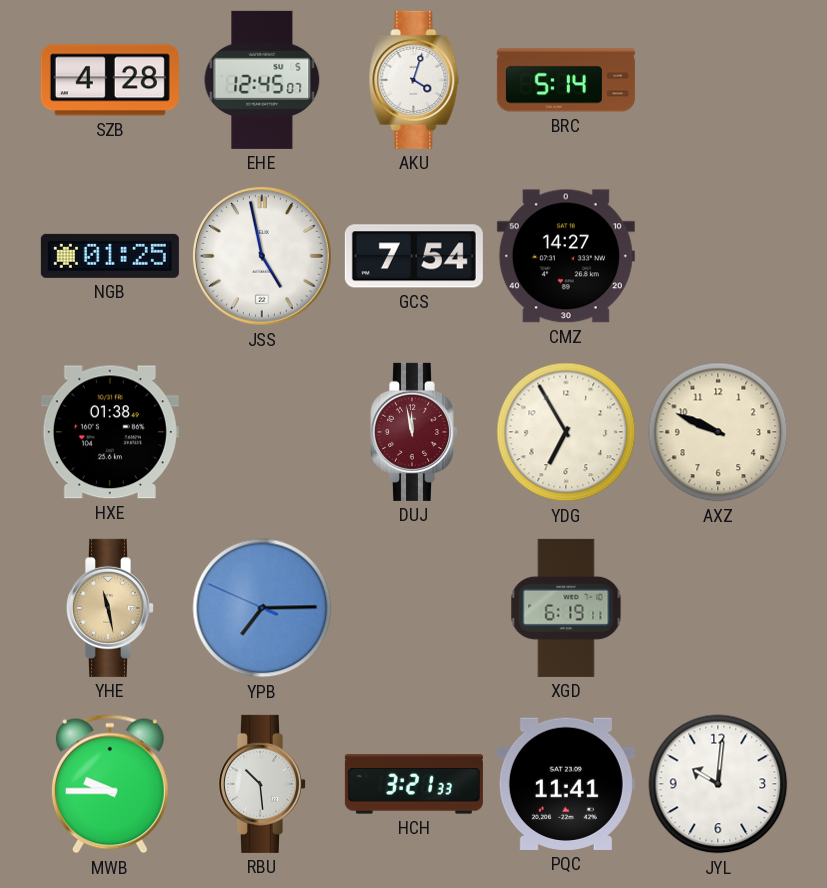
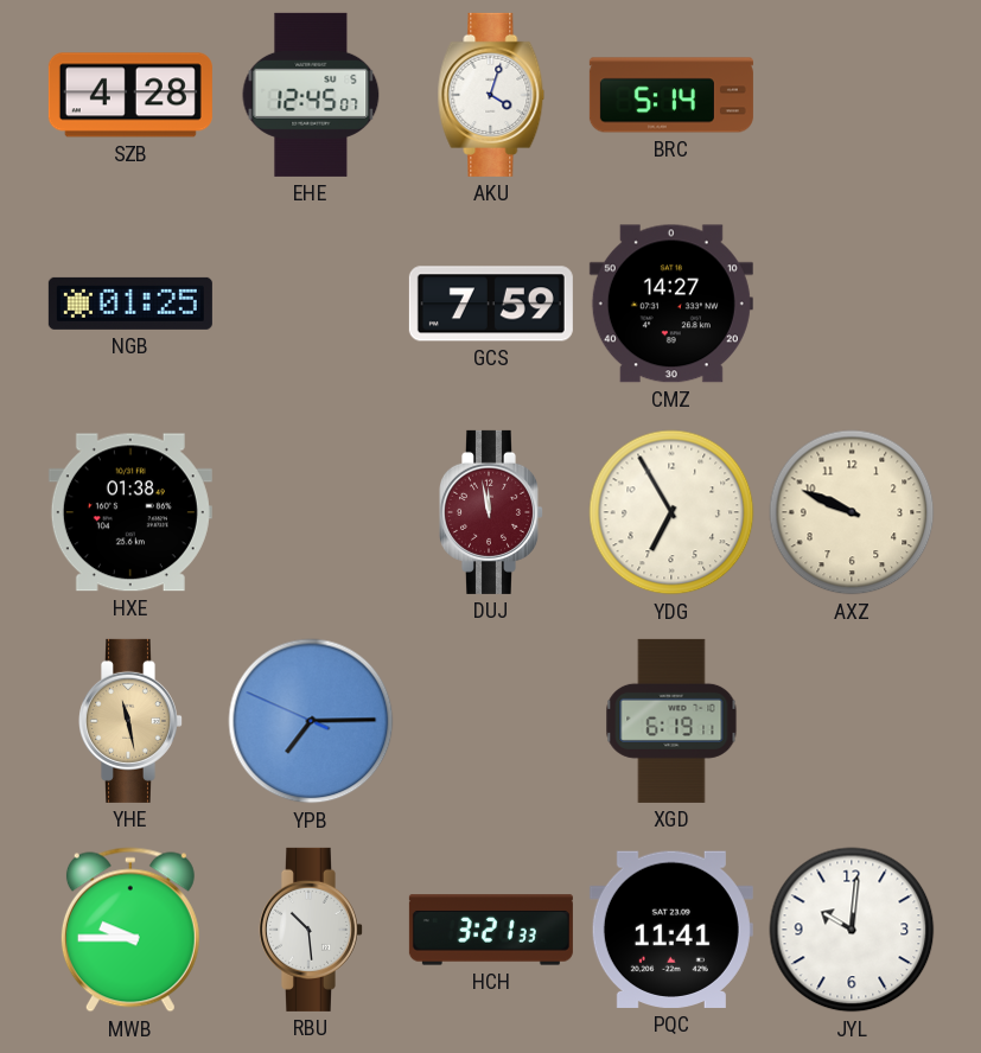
JSS: 4:58 -> none
GCS: 7:54 -> 7:59
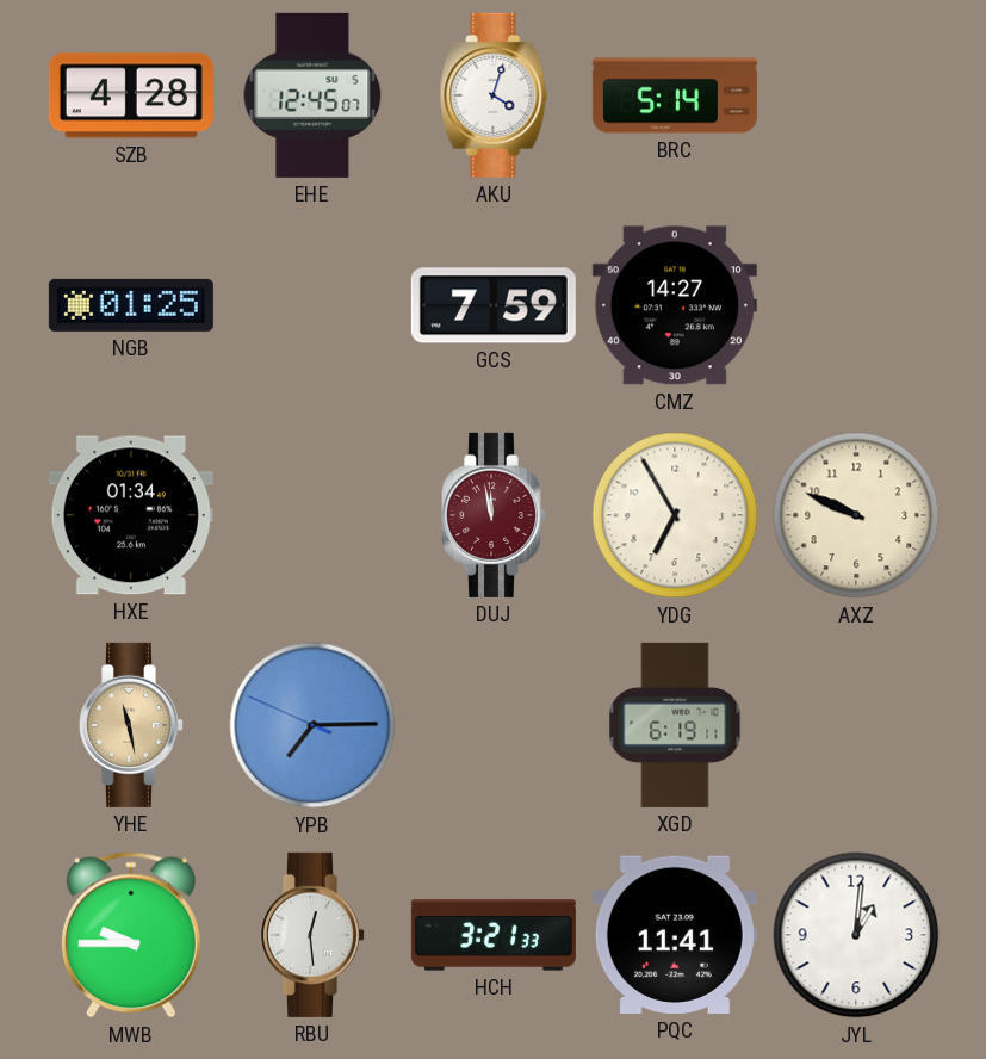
HXE: 01:38 -> 01:34
RBU: 10:29 -> 12:29
JYL: 10:01 -> 1:01
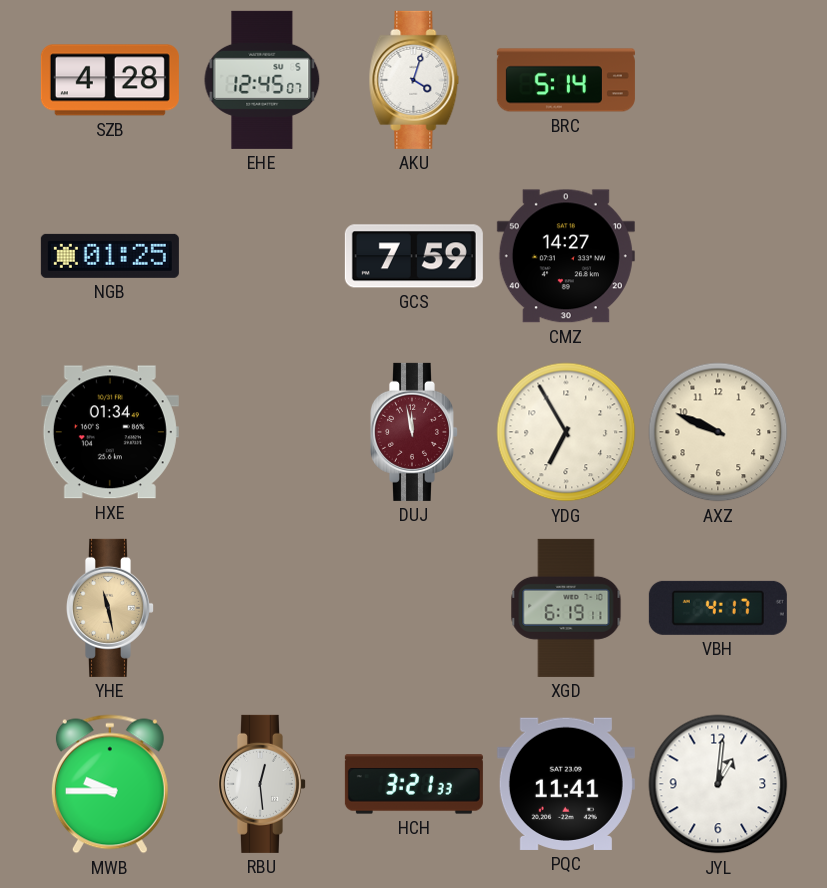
YPB: 7:14 -> none
VBH: none -> 4:17
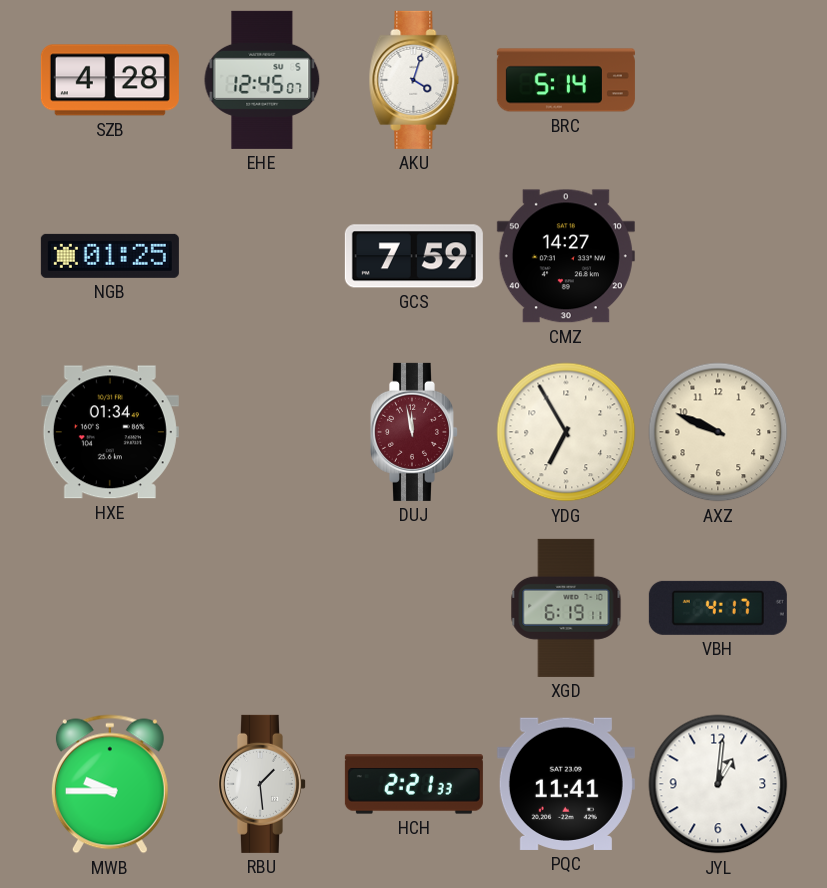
YHE: 11:28 -> none
RBU: 12:29 -> 1:29
HCH: 3:21 -> 2:21
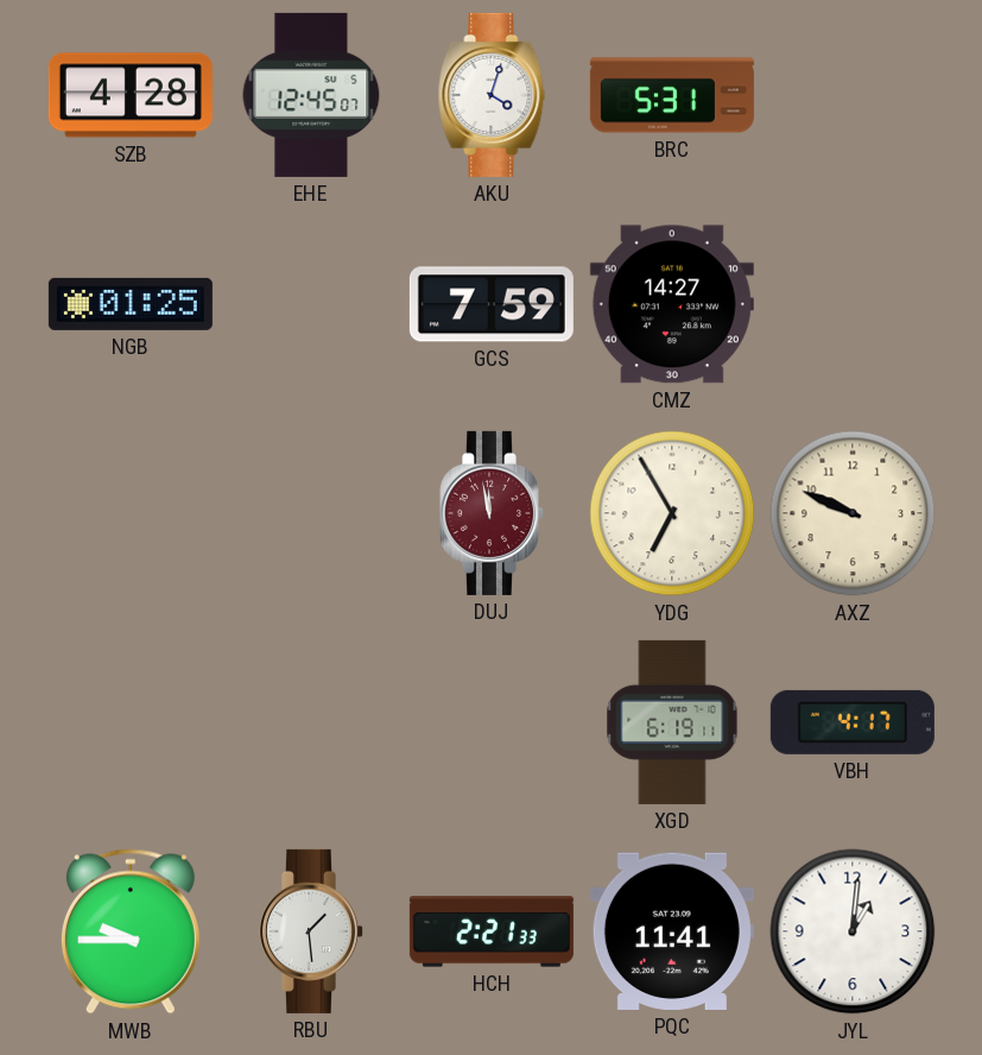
BRC: 5:14 -> 5:31
HXE: 01:34 -> none
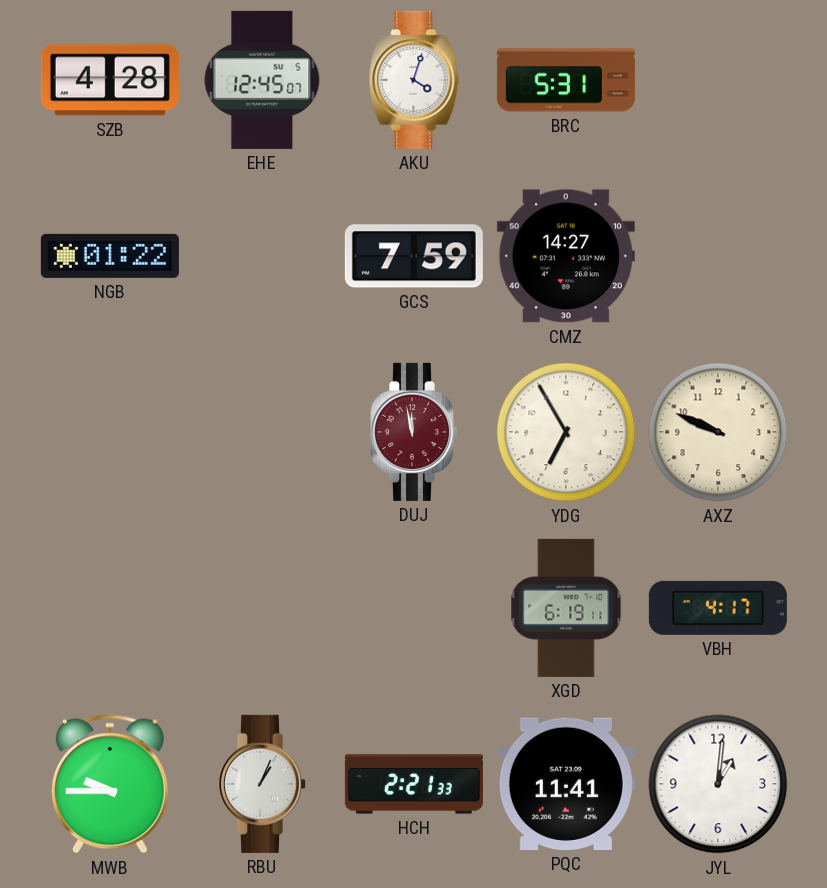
NGB: 01:25 -> 01:22
RBU: 1:29 -> 1:04
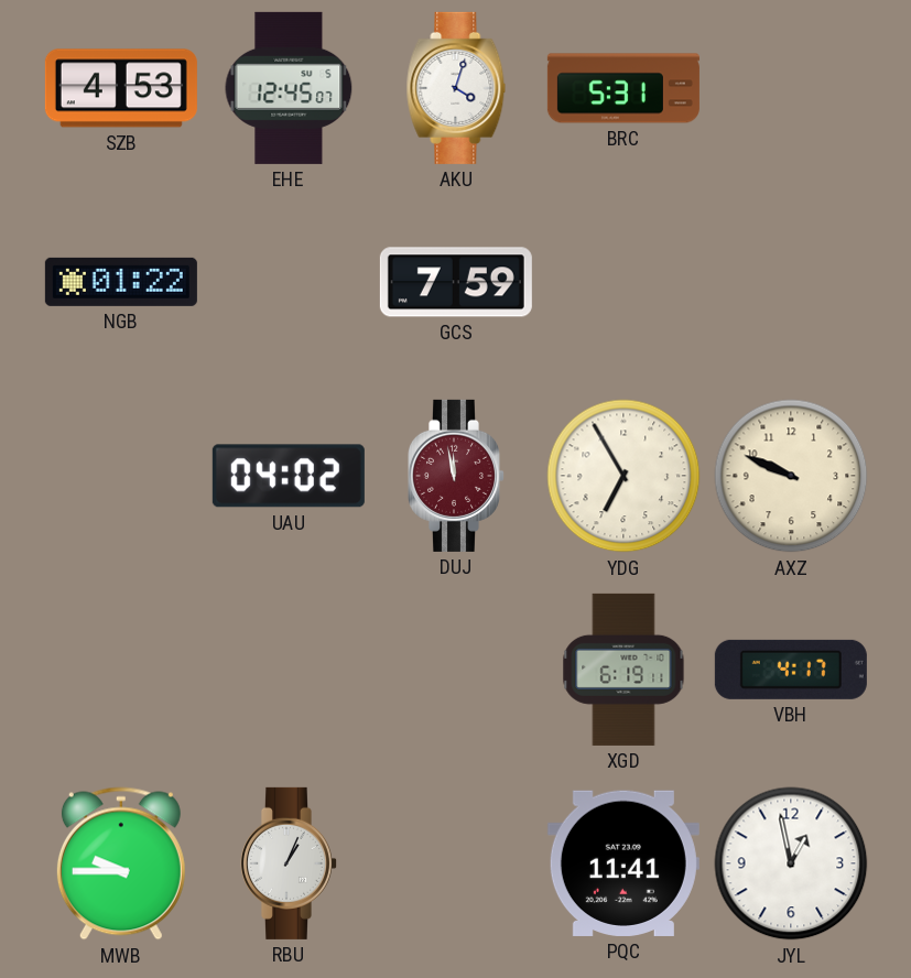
SZB: 4:28 -> 4:53
CMZ: 14:27 -> none
UAU: none -> 04:02
HCH: 2:21 -> none
JYL: 1:01 -> 12:58
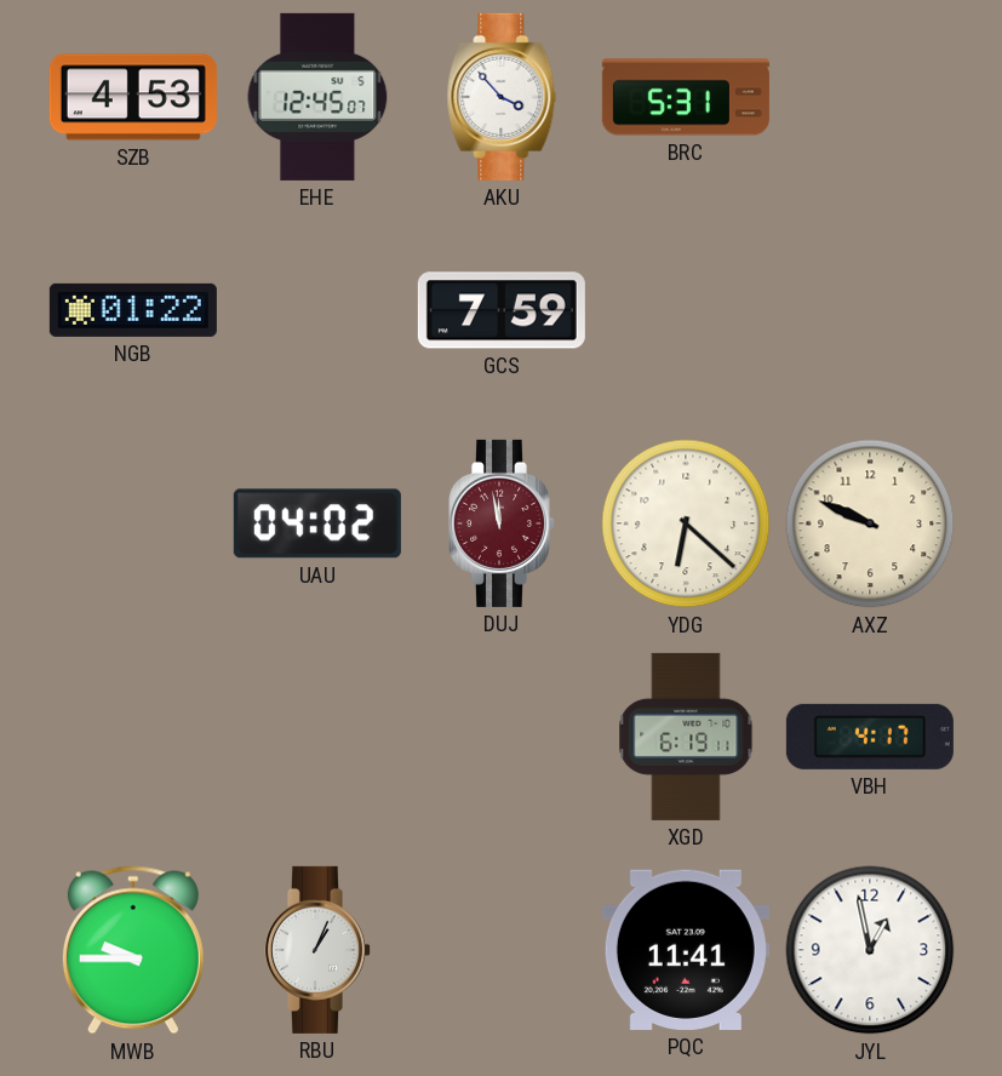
AKU: 4:03 -> 3:53
YDG: 6:55 -> 6:22
